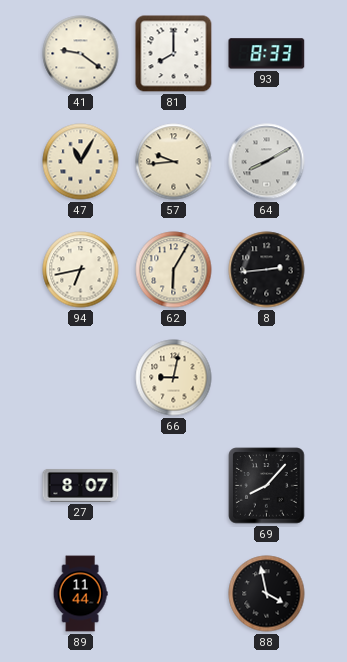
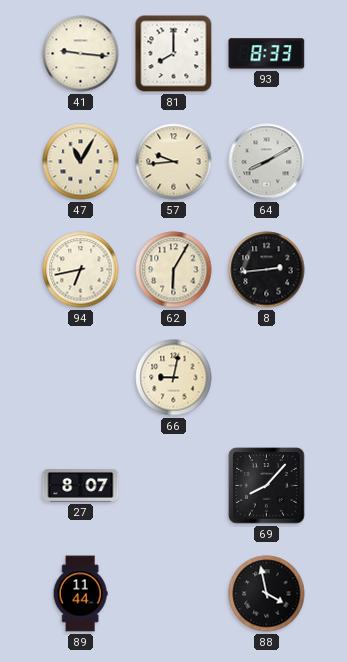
41: 9:21 -> 9:16
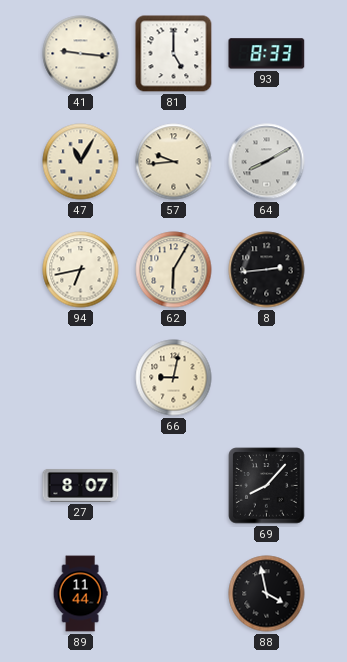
81: 8:00 -> 5:00
